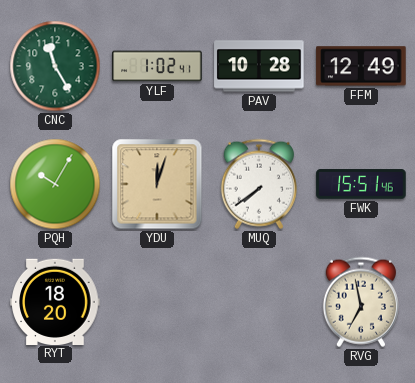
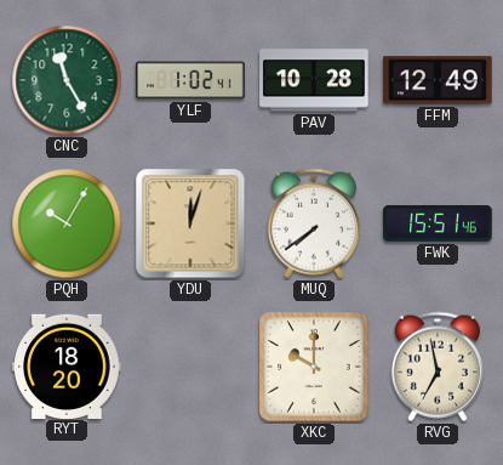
XKC: none -> 10:00
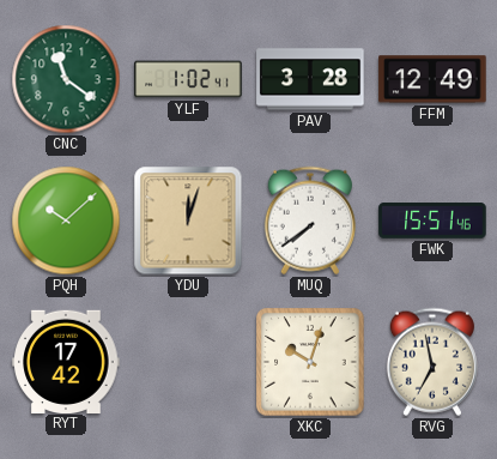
CNC: 11:25 -> 11:21
PAV: 10:28 -> 3:28
PQH: 10:05 -> 10:08
RYT: 18:20 -> 17:42
XKC: 10:00 -> 10:03
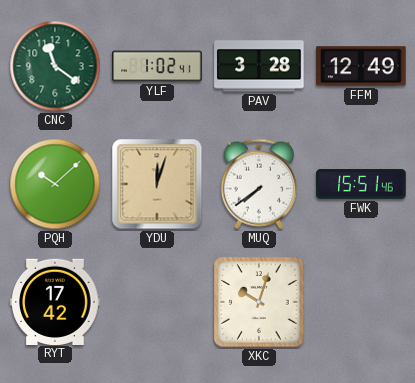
RVG: 6:58 -> none
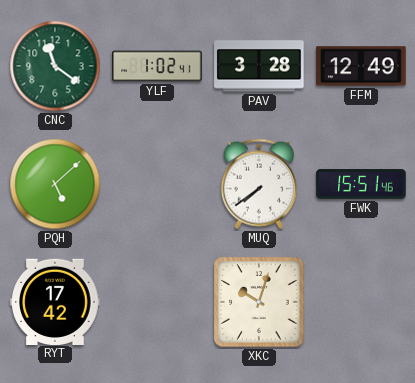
PQH: 10:08 -> 5:08
YDU: 12:03 -> none
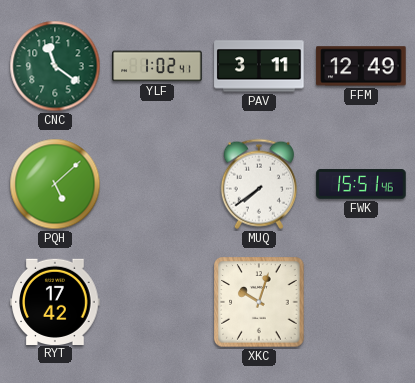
PAV: 3:28 -> 3:11
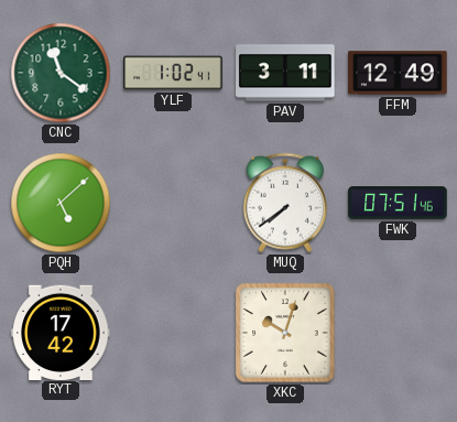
FWK: 15:51 -> 07:51
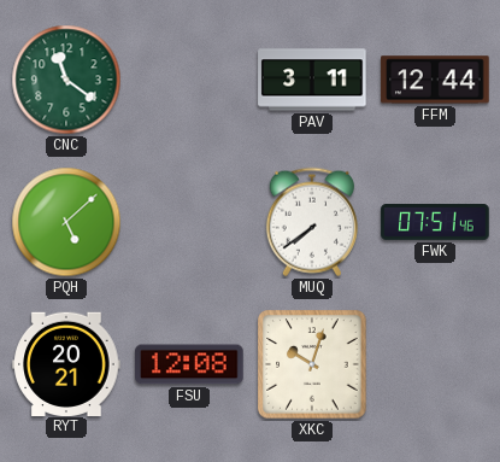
YLF: 1:02 -> none
FFM: 12:49 -> 12:44
RYT: 17:42 -> 20:21
FSU: none -> 12:08
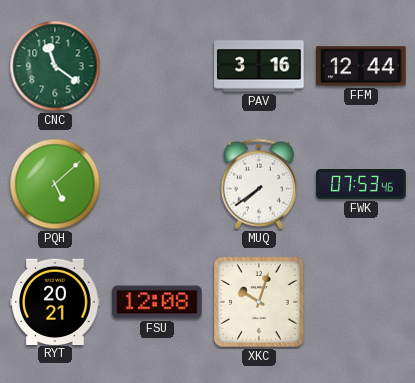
PAV: 3:11 -> 3:16
FWK: 07:51 -> 07:53
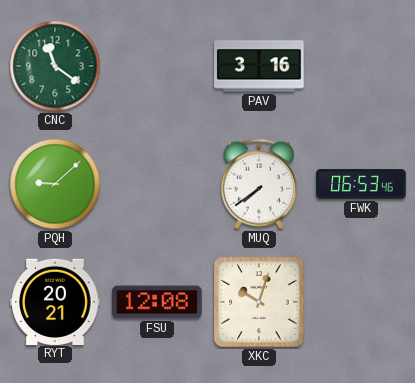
FFM: 12:44 -> none
PQH: 5:08 -> 9:08
FWK: 07:53 -> 06:53
